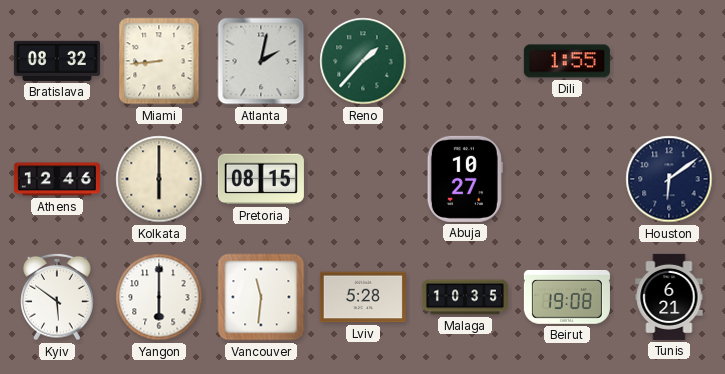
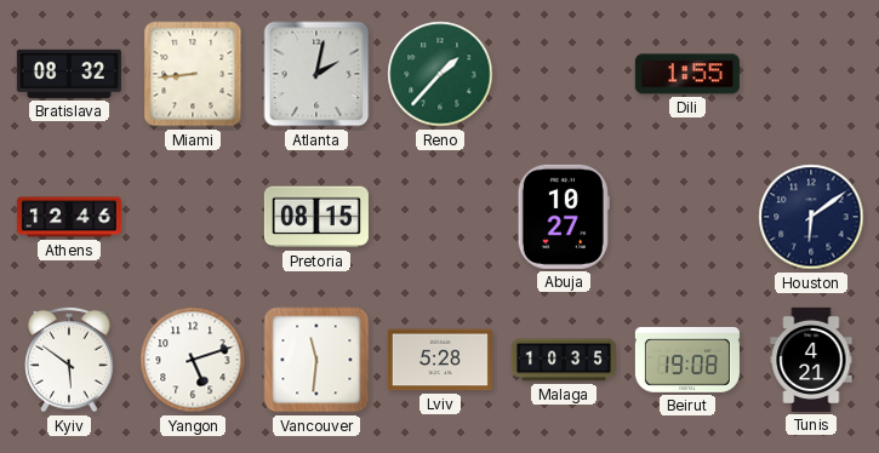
Kolkata: 6:00 -> none
Yangon: 6:00 -> 5:12
Tunis: 6:21 -> 4:21
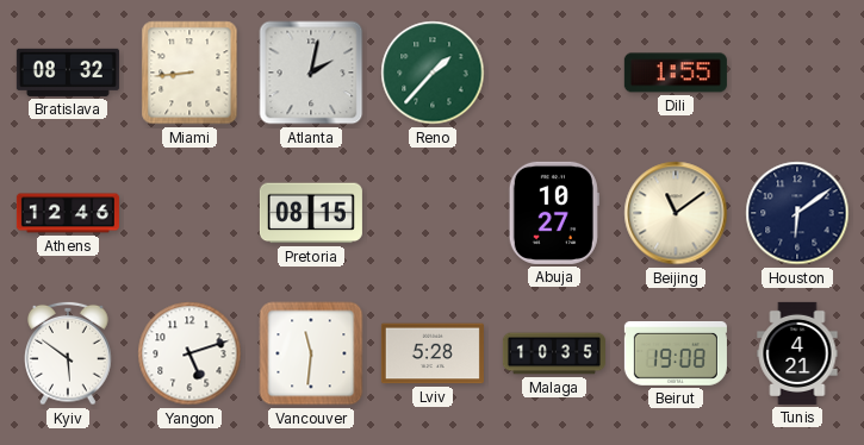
Beijing: none -> 11:09
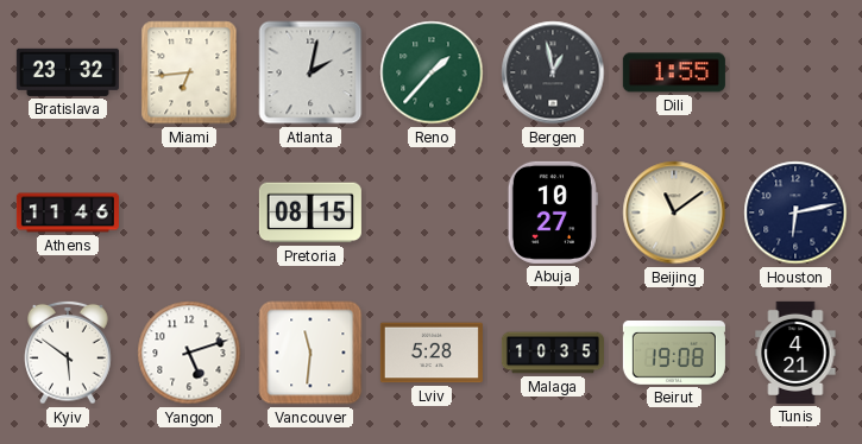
Bratislava: 08:32 -> 23:32
Miami: 8:44 -> 6:44
Bergen: none -> 12:58
Athens: 12:46 -> 11:46
Houston: 6:09 -> 6:13
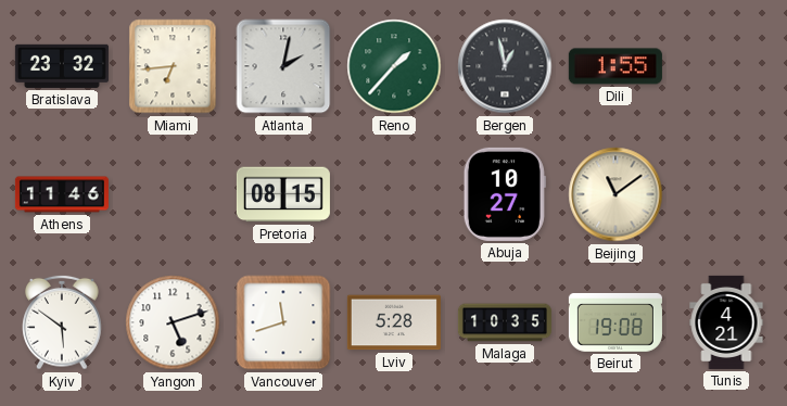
Houston: 6:13 -> none
Vancouver: 11:31 -> 11:42
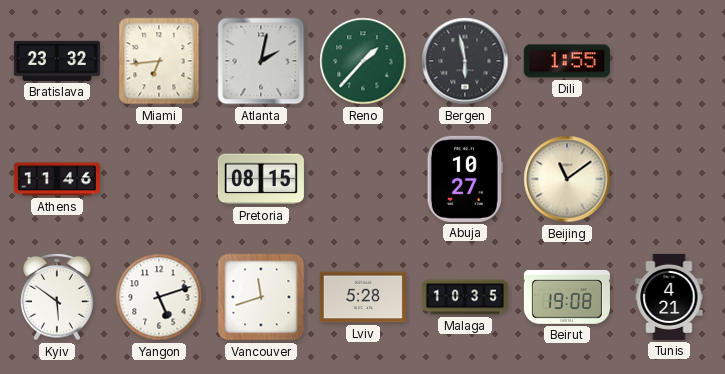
Bergen: 12:58 -> 5:58
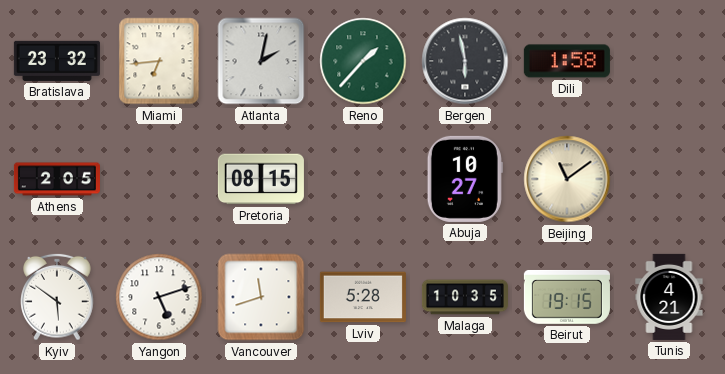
Dili: 1:55 -> 1:58
Athens: 11:46 -> 2:05
Beirut: 19:08 -> 19:15
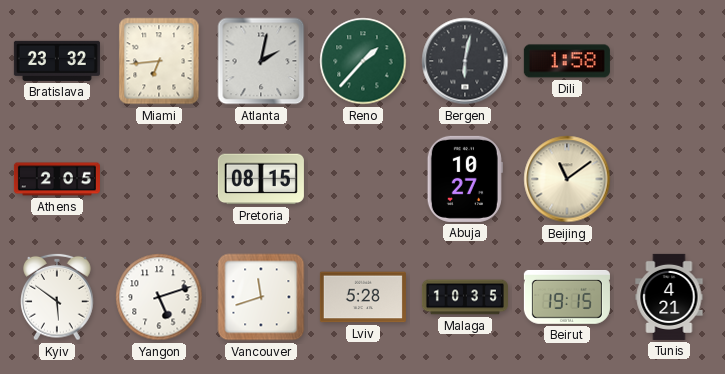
Bergen: 5:58 -> 6:02
